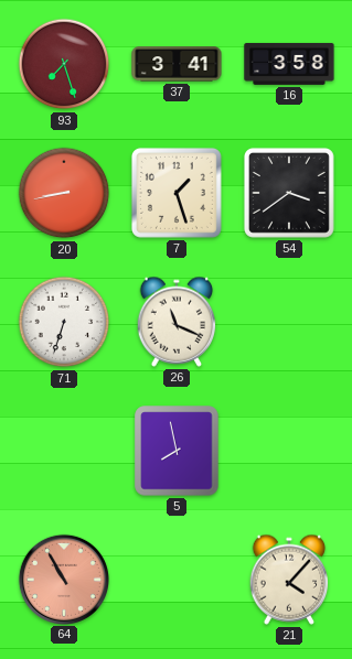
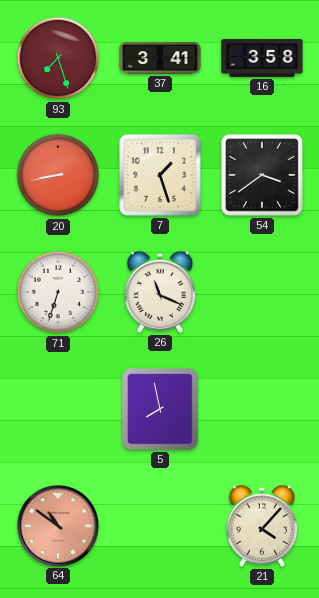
64: 10:55 -> 10:51
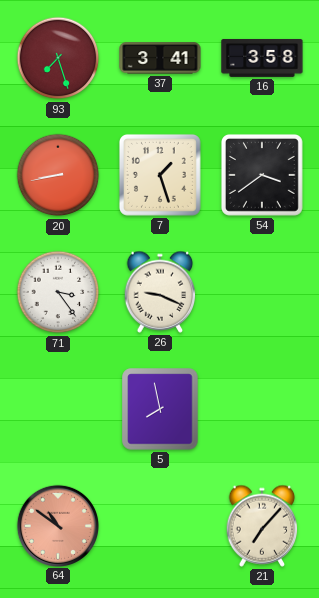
71: 6:33 -> 3:24
26: 11:19 -> 9:19
21: 4:07 -> 7:07
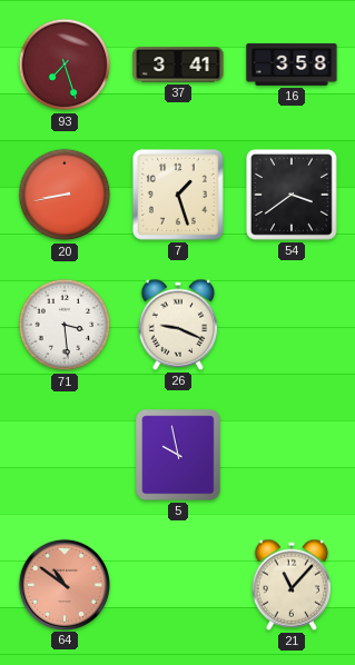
71: 3:24 -> 3:29
5: 7:58 -> 9:58
21: 7:07 -> 11:07
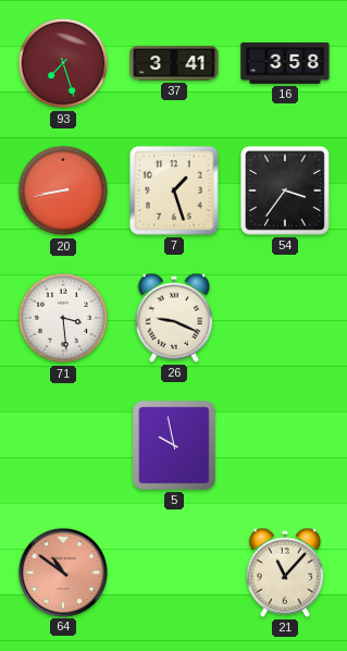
54: 3:39 -> 3:36
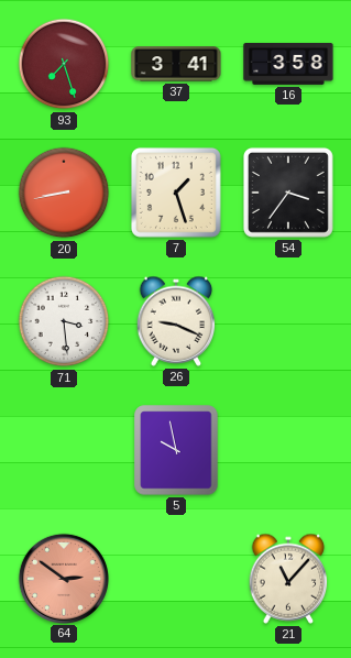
64: 10:51 -> 2:51
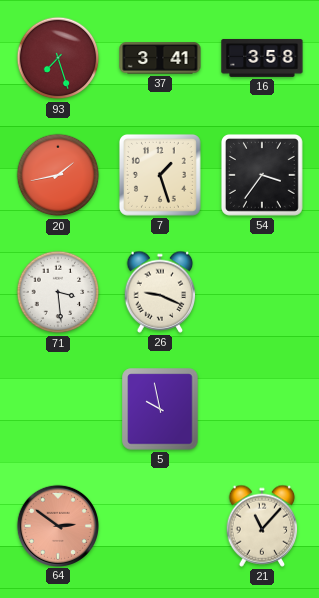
20: 8:43 -> 1:43
